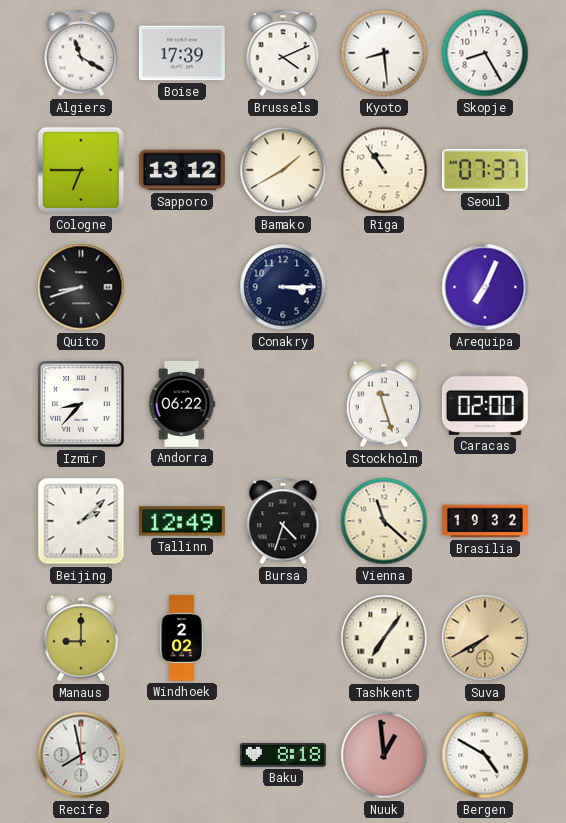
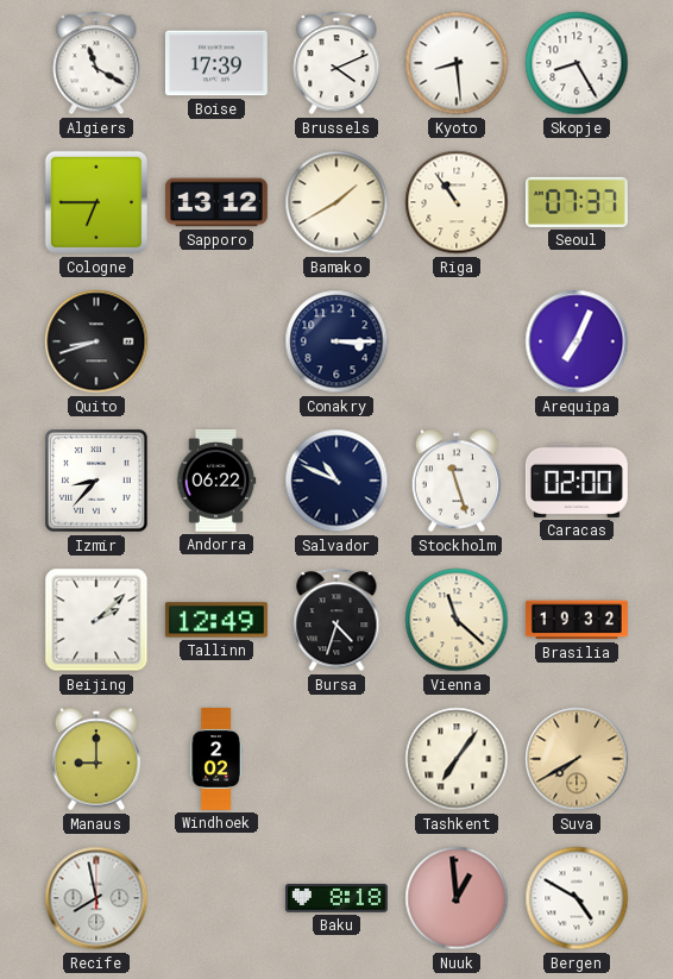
Salvador: none -> 10:49
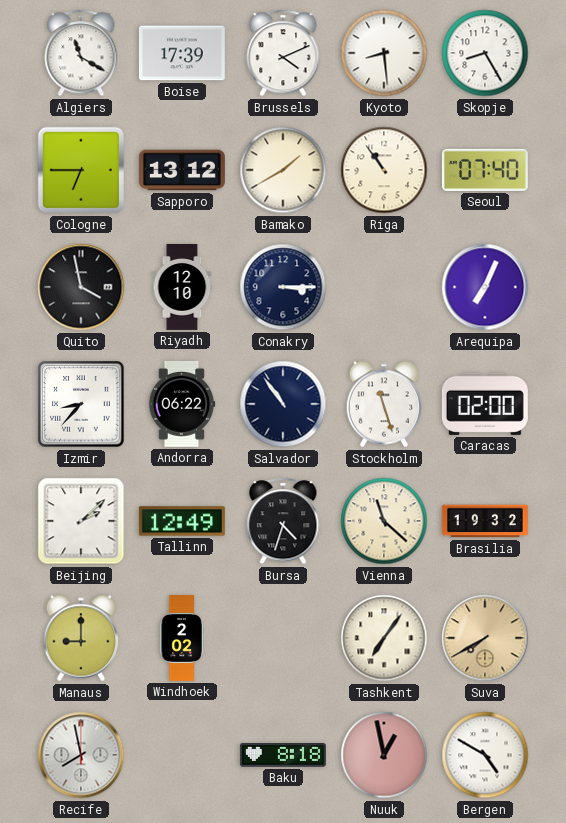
Seoul: 07:37 -> 07:40
Quito: 8:42 -> 3:58
Riyadh: none -> 12:10
Salvador: 10:49 -> 10:54
Nuuk: 12:59 -> 12:58
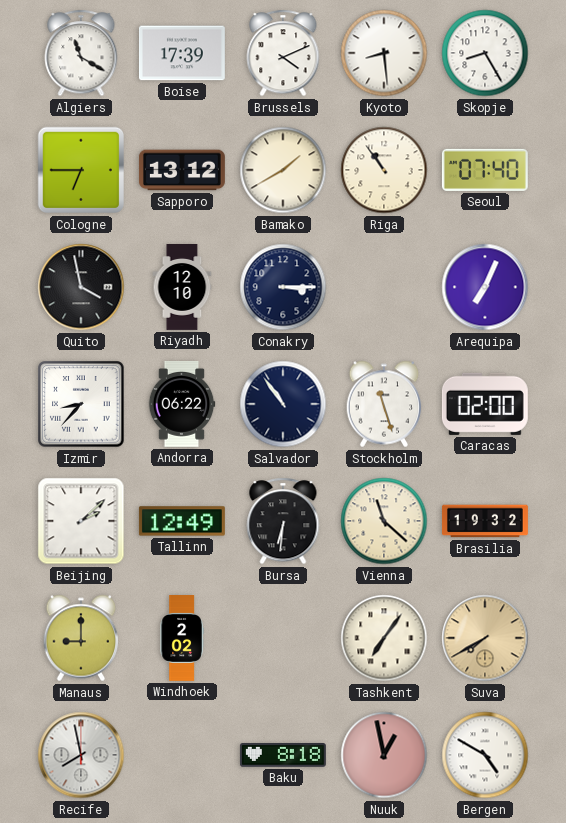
Bursa: 4:33 -> 6:31
